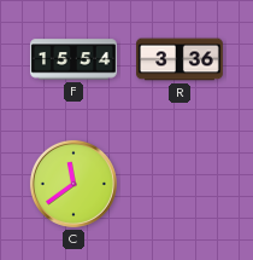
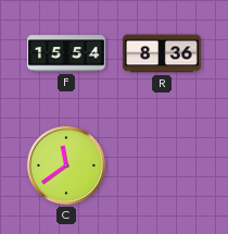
R: 3:36 -> 8:36
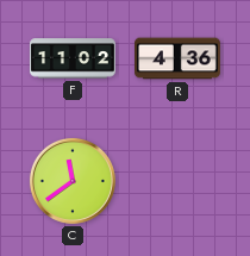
F: 15:54 -> 11:02
R: 8:36 -> 4:36
